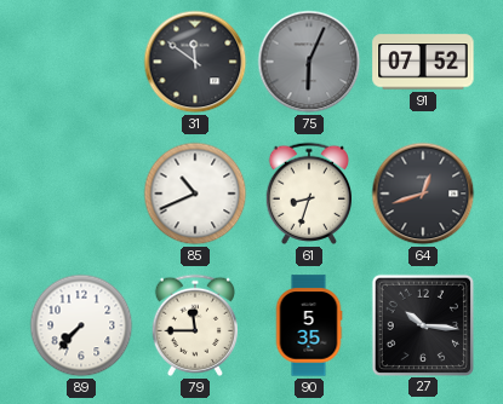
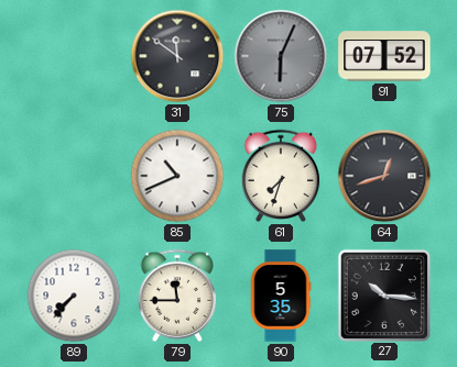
61: 8:33 -> 7:33
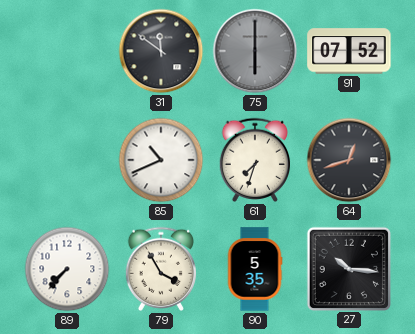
75: 6:04 -> 6:00
79: 11:45 -> 3:55
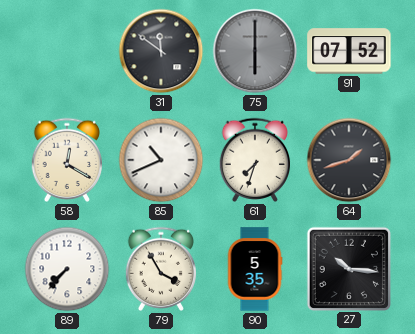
58: none -> 12:20
64: 12:42 -> 1:42
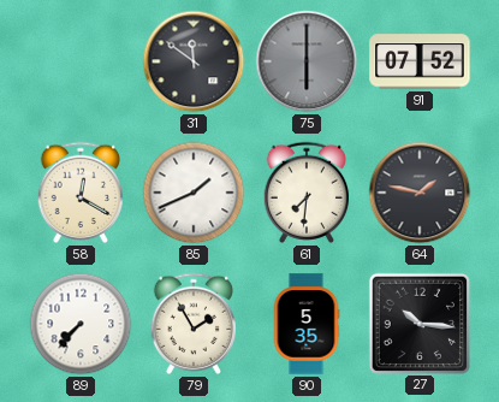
85: 10:41 -> 1:41
61: 7:33 -> 7:31
64: 1:42 -> 1:47
79: 3:55 -> 1:55
